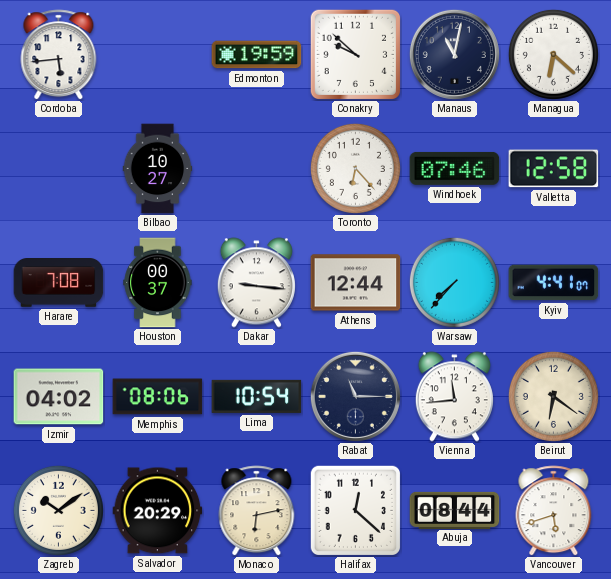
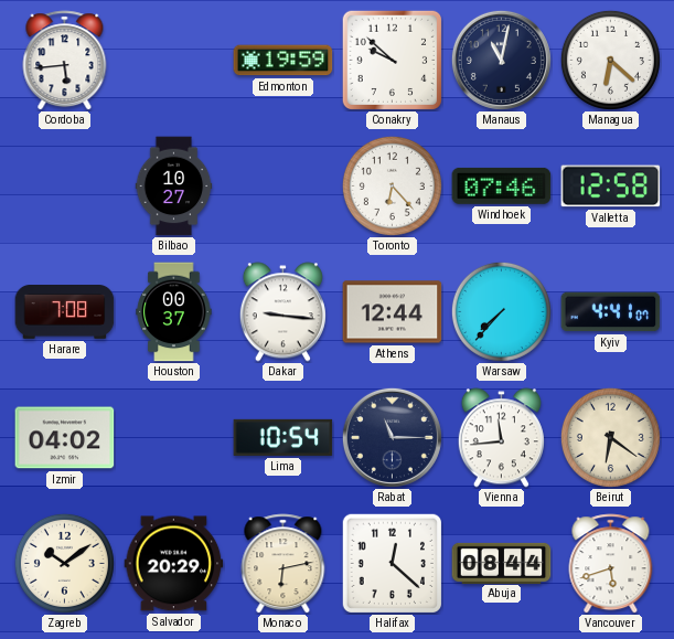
Memphis: 08:06 -> none
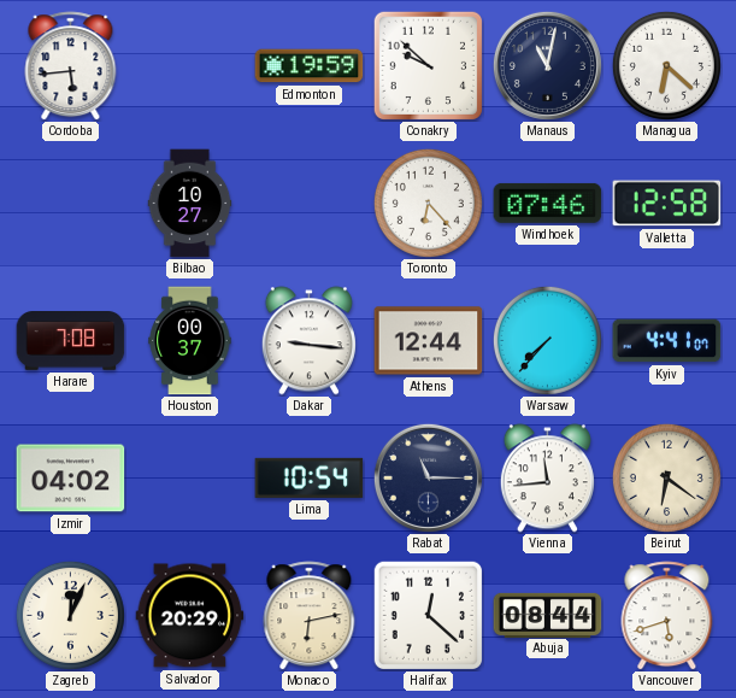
Zagreb: 10:09 -> 12:04
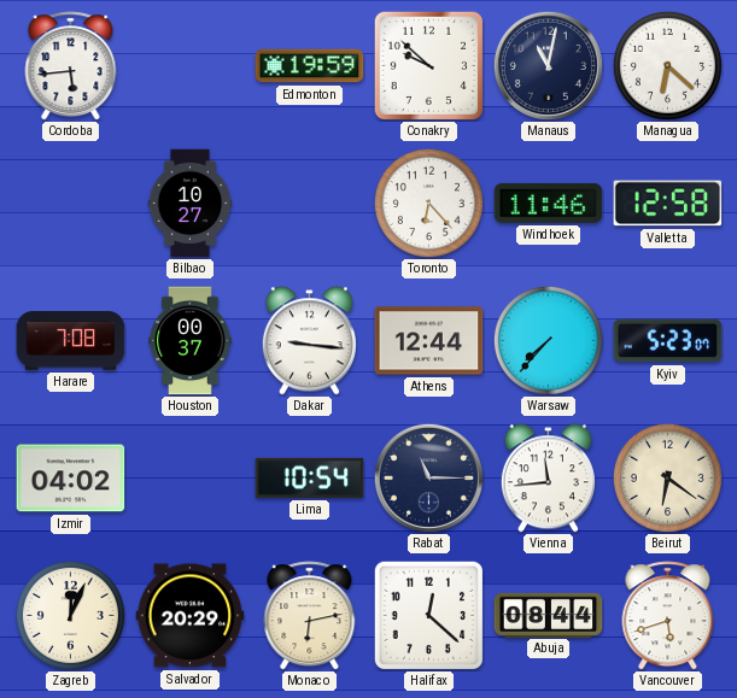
Windhoek: 07:46 -> 11:46
Kyiv: 4:41 -> 5:23
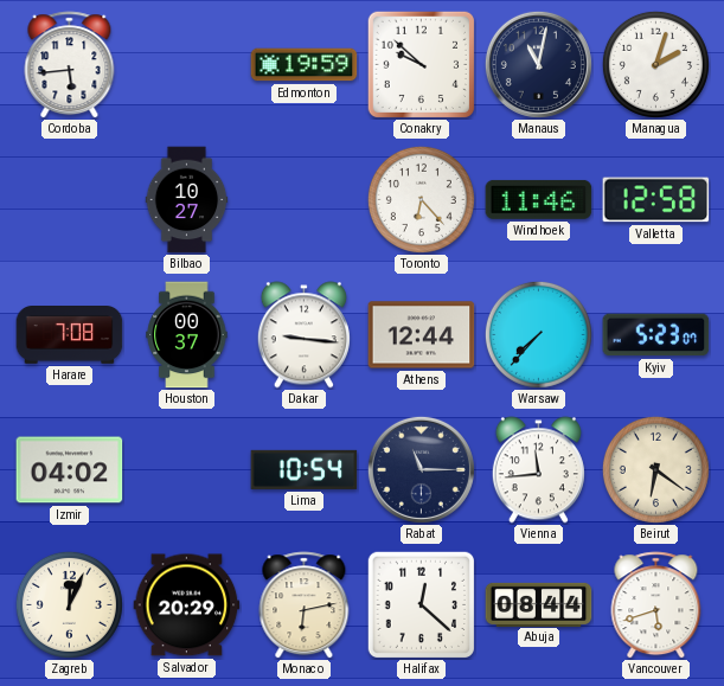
Managua: 6:22 -> 2:03
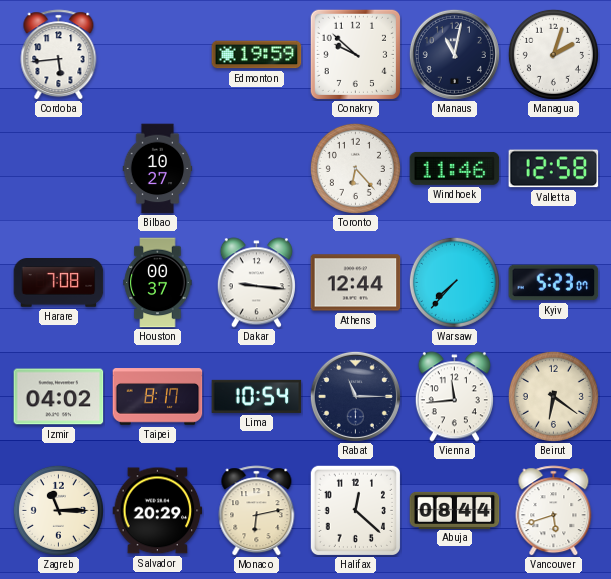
Taipei: none -> 8:17
Zagreb: 12:04 -> 11:15
